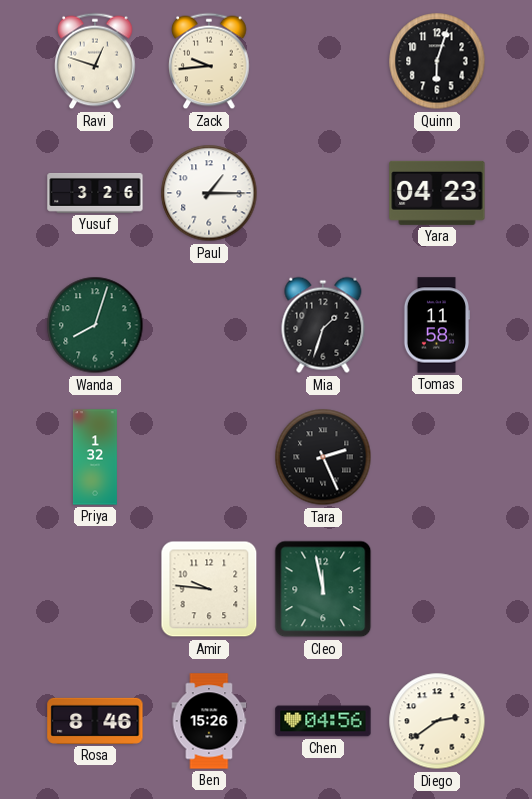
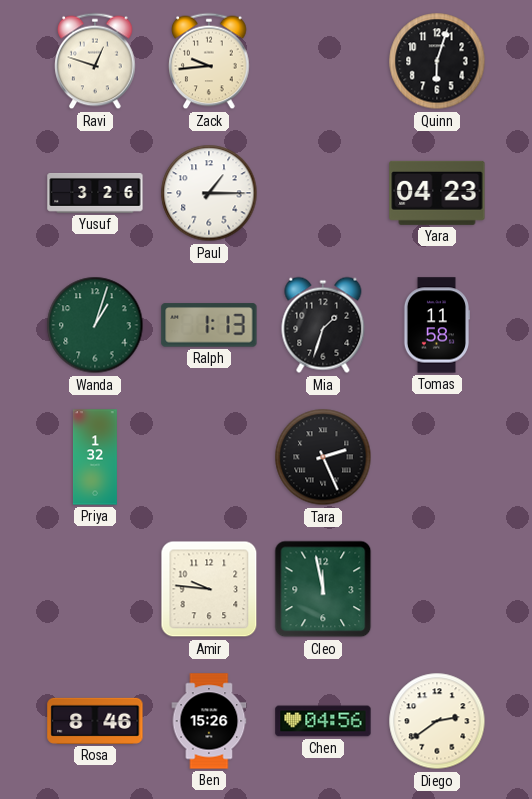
Wanda: 8:03 -> 1:03
Ralph: none -> 1:13
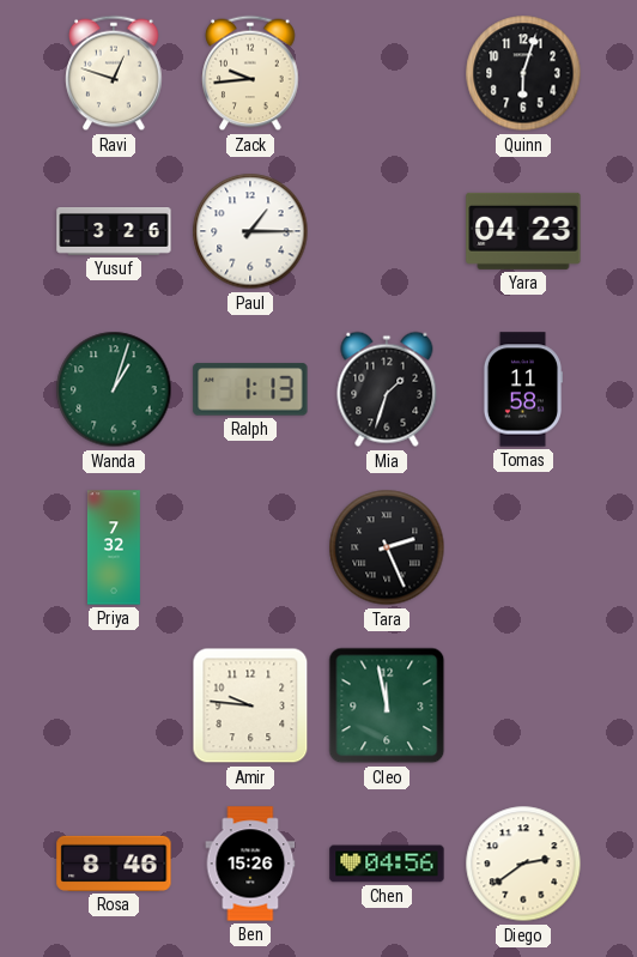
Priya: 1:32 -> 7:32
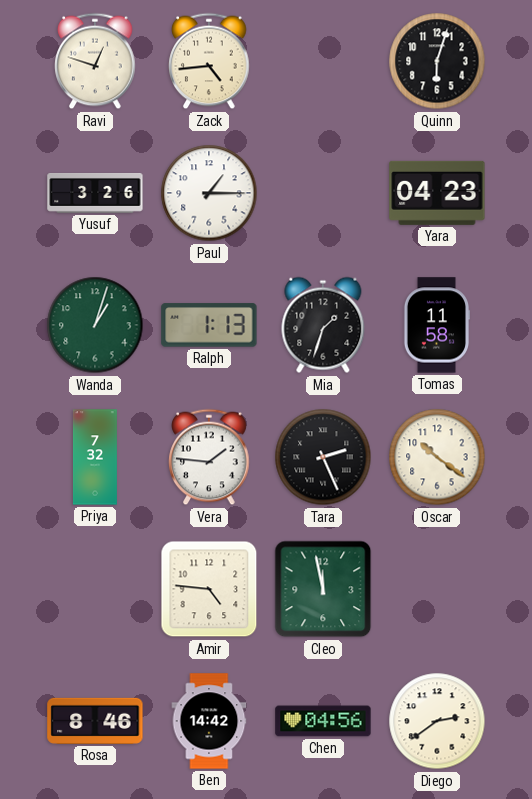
Zack: 9:44 -> 4:44
Vera: none -> 1:46
Oscar: none -> 10:21
Amir: 9:46 -> 4:46
Ben: 15:26 -> 14:42
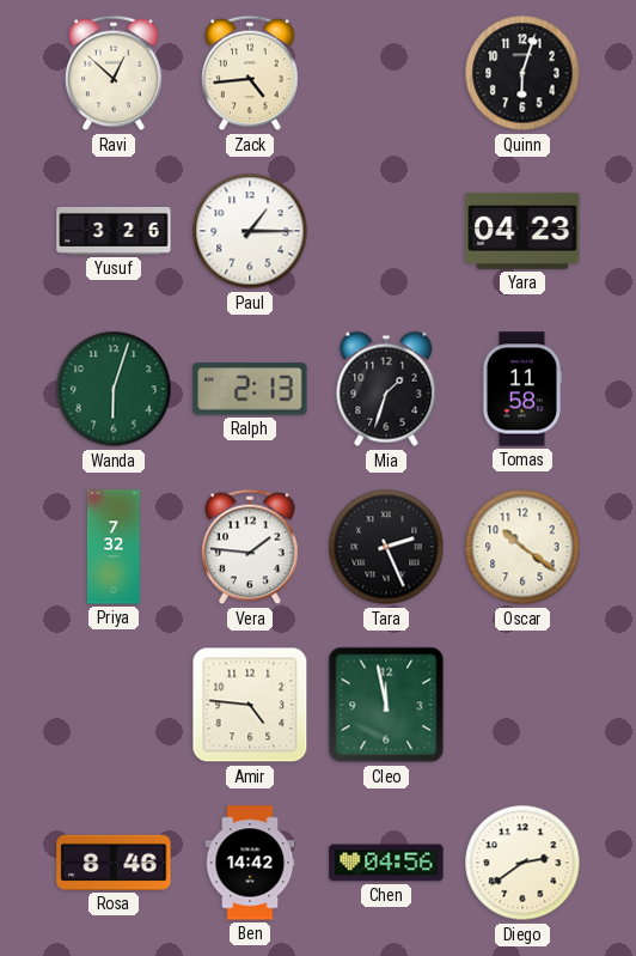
Ravi: 12:48 -> 12:52
Wanda: 1:03 -> 6:03
Ralph: 1:13 -> 2:13
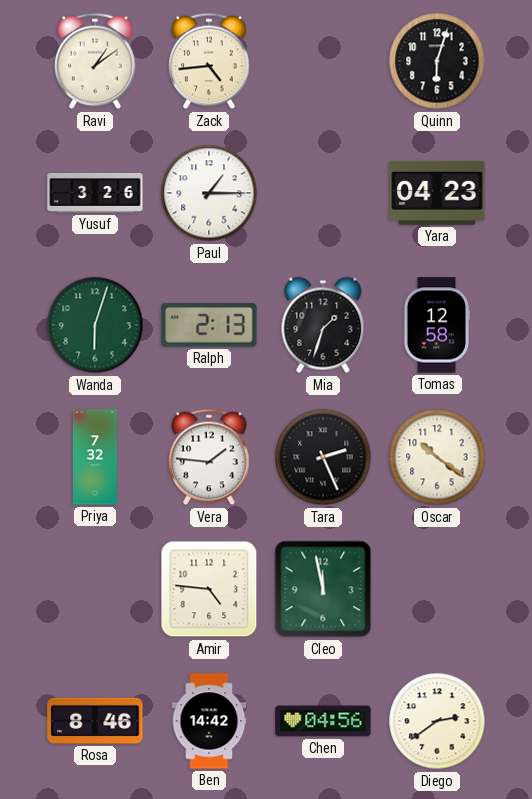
Ravi: 12:52 -> 1:09
Tomas: 11:58 -> 12:58
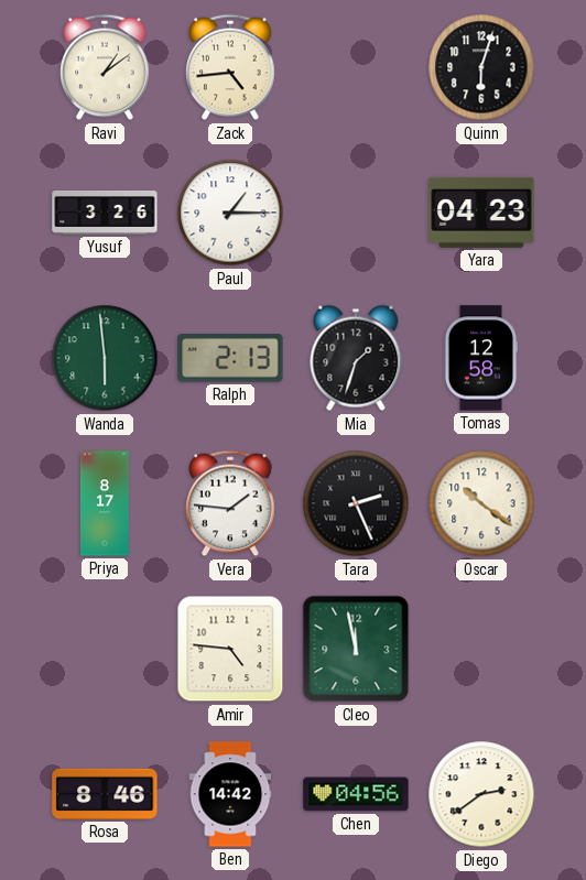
Wanda: 6:03 -> 5:59
Priya: 7:32 -> 8:17
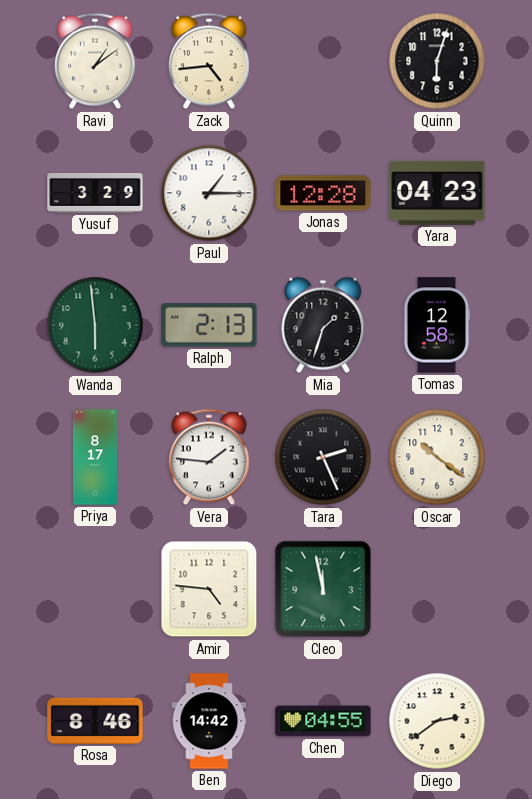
Yusuf: 3:26 -> 3:29
Jonas: none -> 12:28
Chen: 04:56 -> 04:55
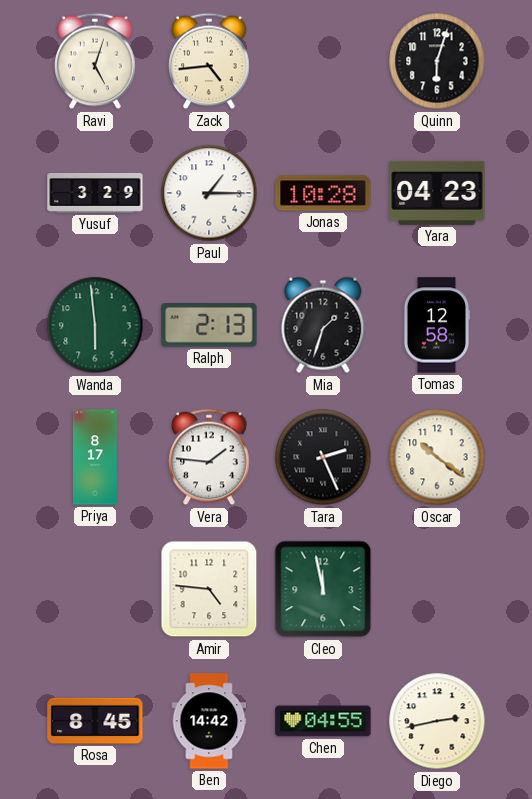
Ravi: 1:09 -> 5:03
Jonas: 12:28 -> 10:28
Rosa: 8:46 -> 8:45
Diego: 2:39 -> 2:43
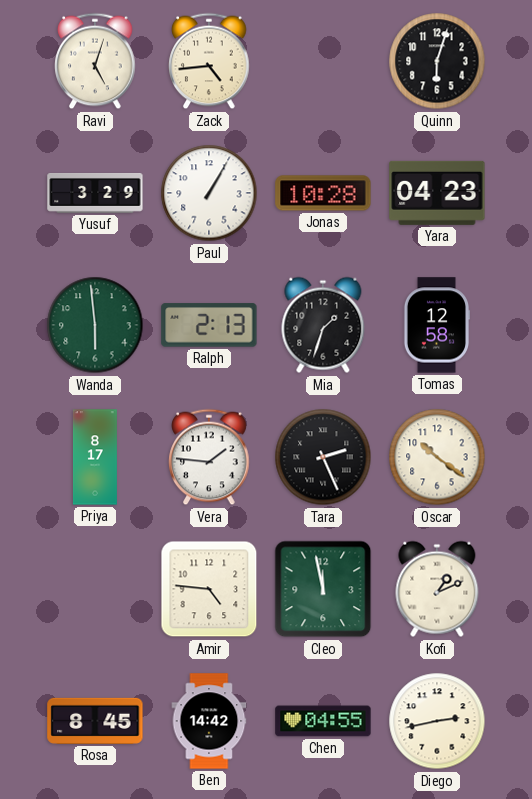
Paul: 1:15 -> 1:05
Kofi: none -> 1:11
